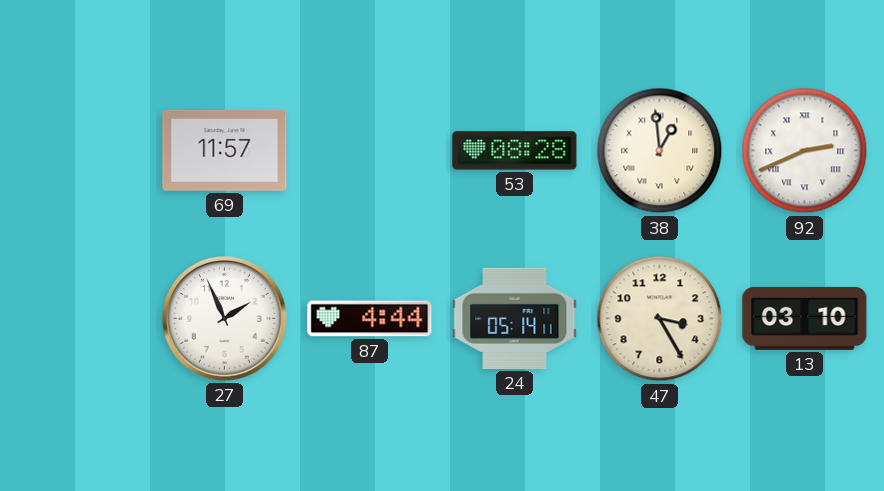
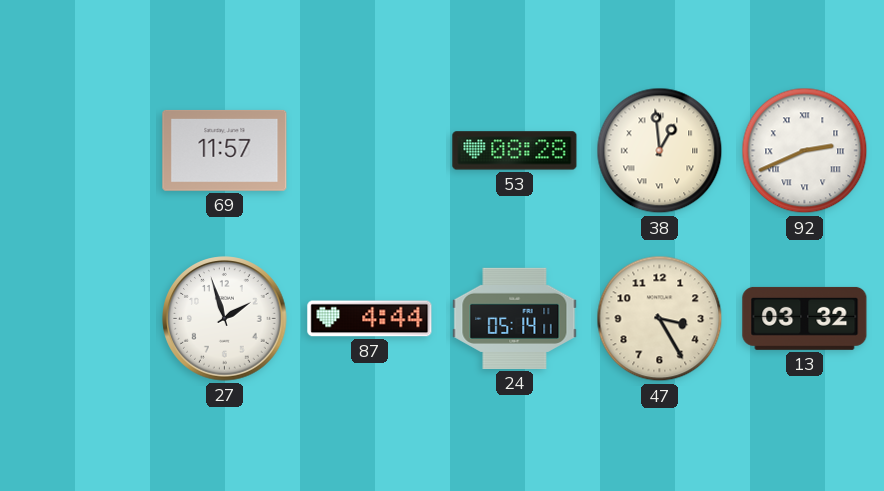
27: 1:56 -> 1:57
13: 03:10 -> 03:32
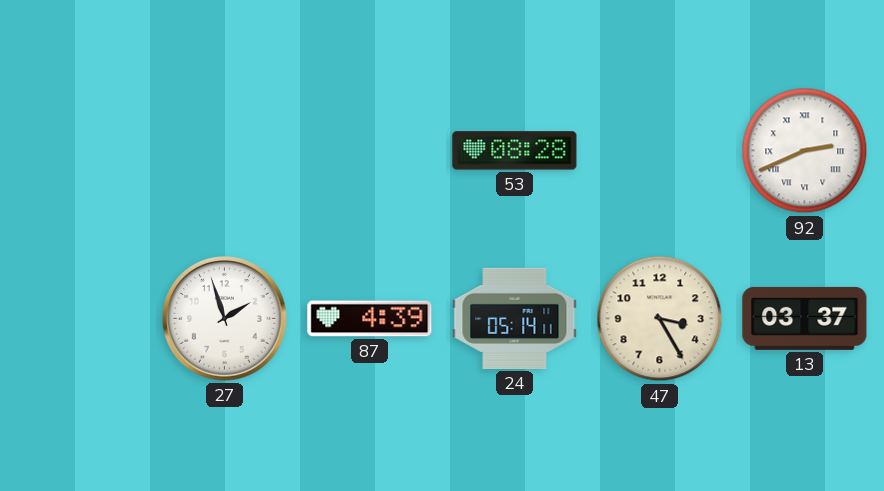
69: 11:57 -> none
38: 12:59 -> none
87: 4:44 -> 4:39
13: 03:32 -> 03:37
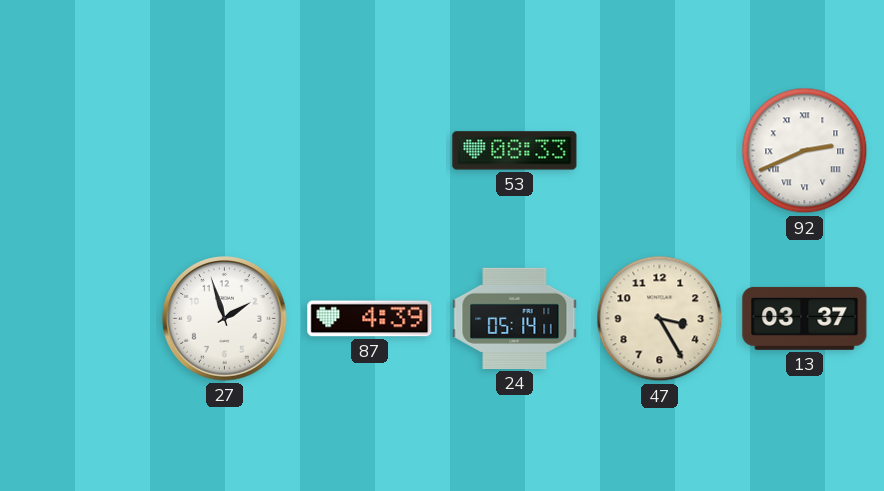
53: 08:28 -> 08:33
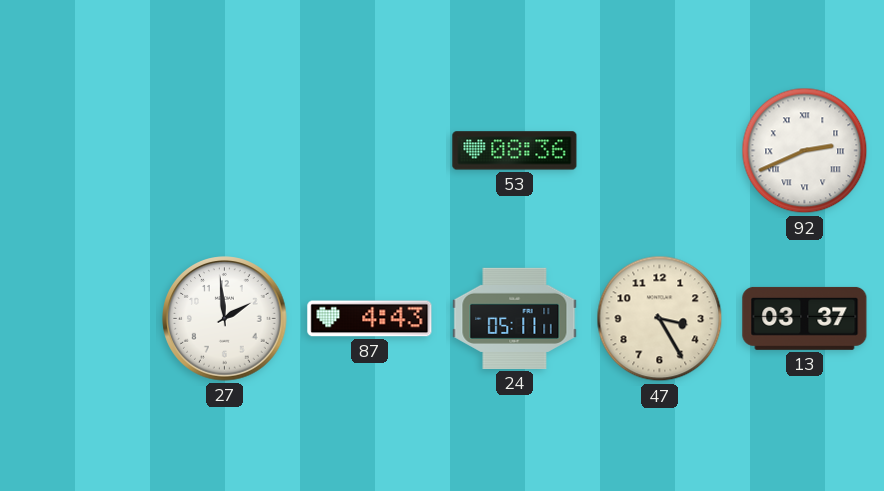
53: 08:33 -> 08:36
27: 1:57 -> 1:59
87: 4:39 -> 4:43
24: 05:14 -> 05:11
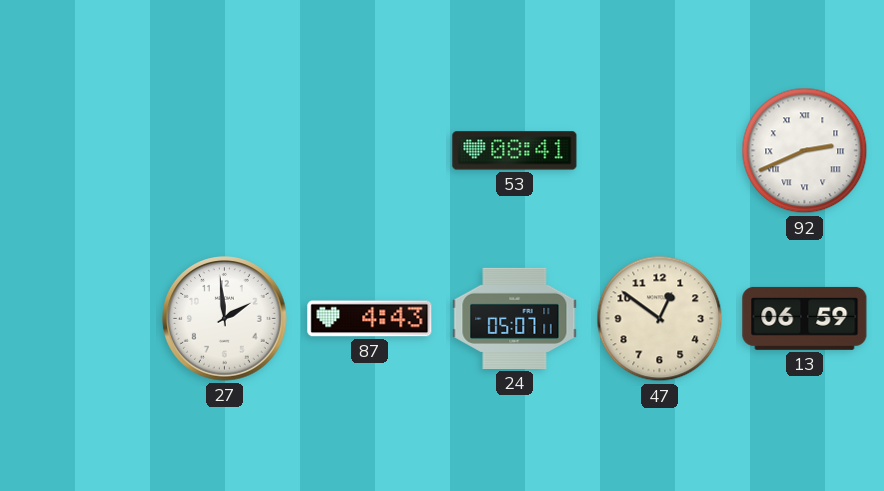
53: 08:36 -> 08:41
24: 05:11 -> 05:07
47: 3:25 -> 12:51
13: 03:37 -> 06:59
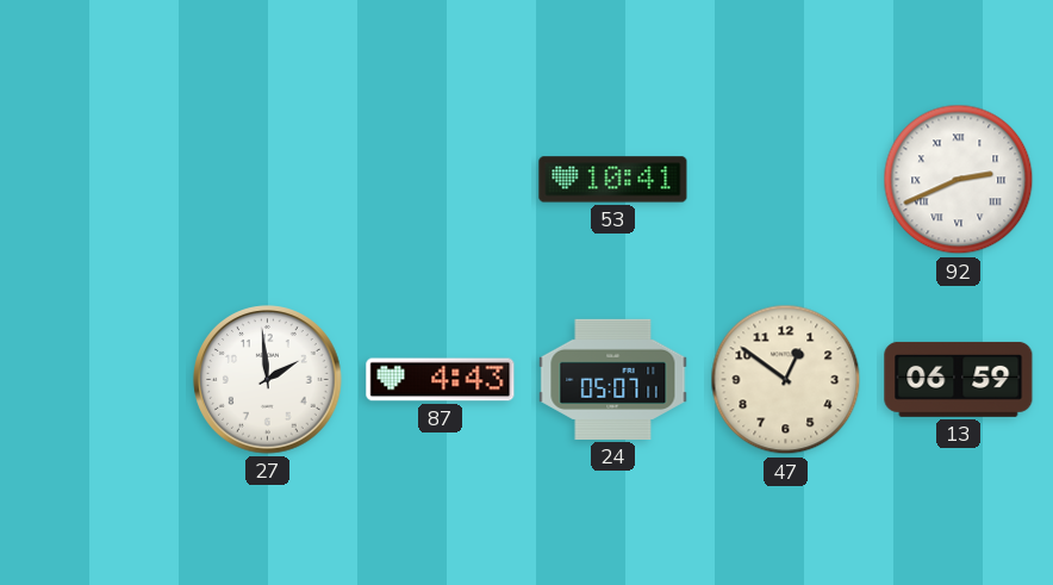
53: 08:41 -> 10:41
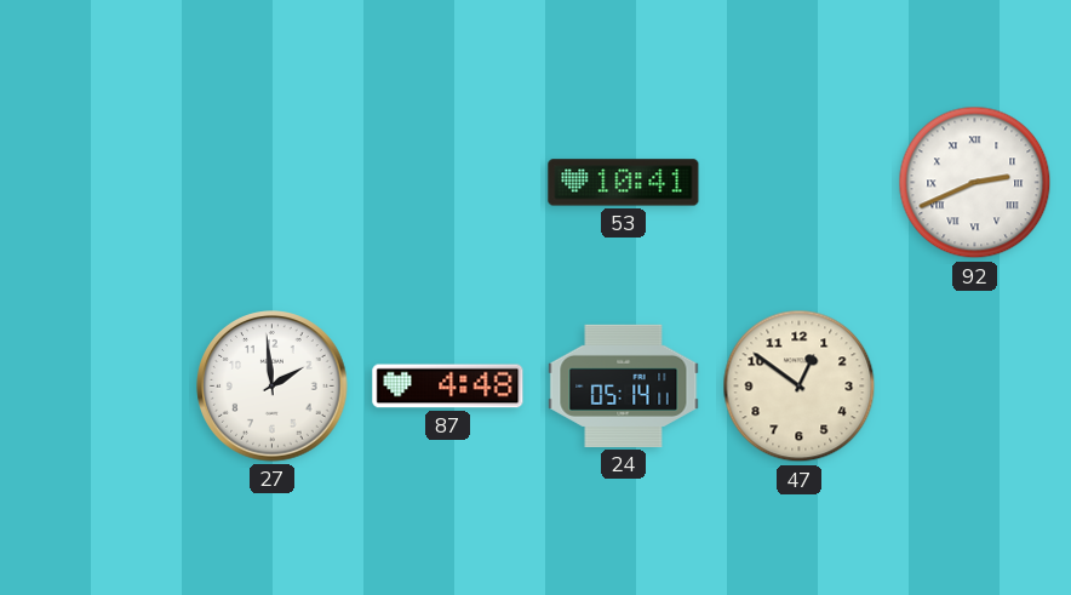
87: 4:43 -> 4:48
24: 05:07 -> 05:14
13: 06:59 -> none
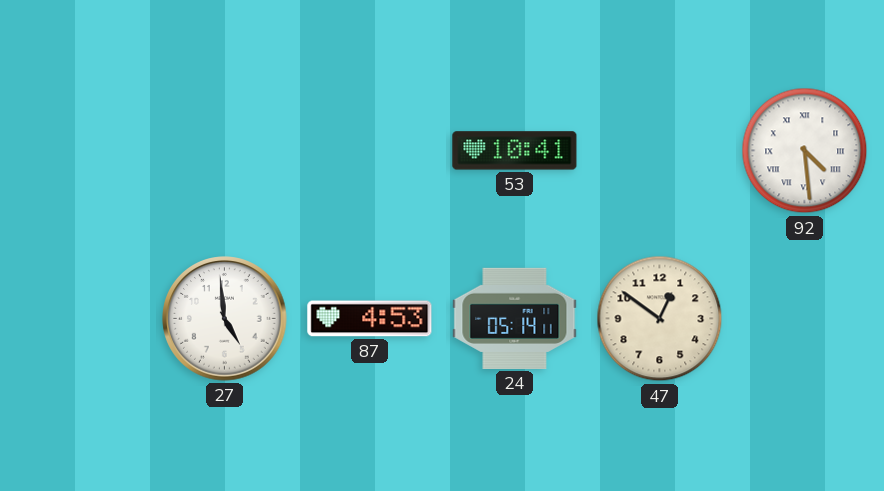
92: 2:41 -> 4:29
27: 1:59 -> 4:59
87: 4:48 -> 4:53
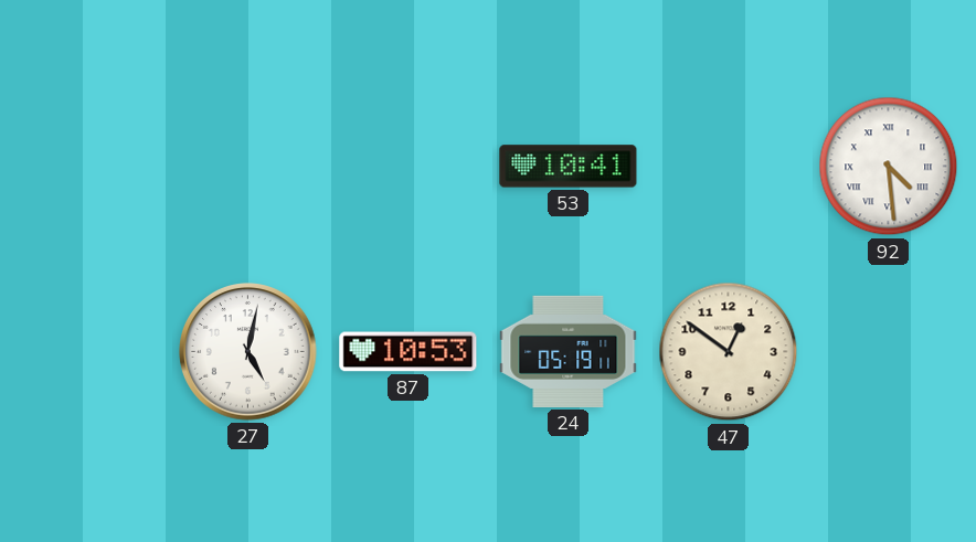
27: 4:59 -> 5:02
87: 4:53 -> 10:53
24: 05:14 -> 05:19
